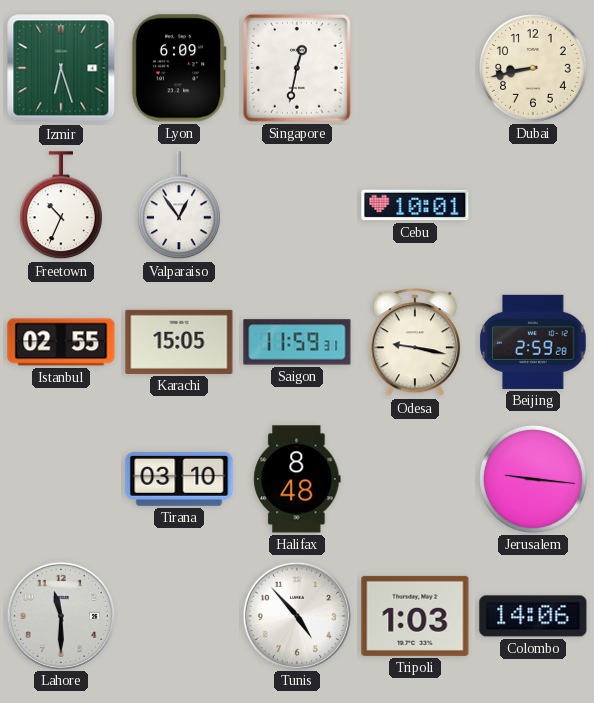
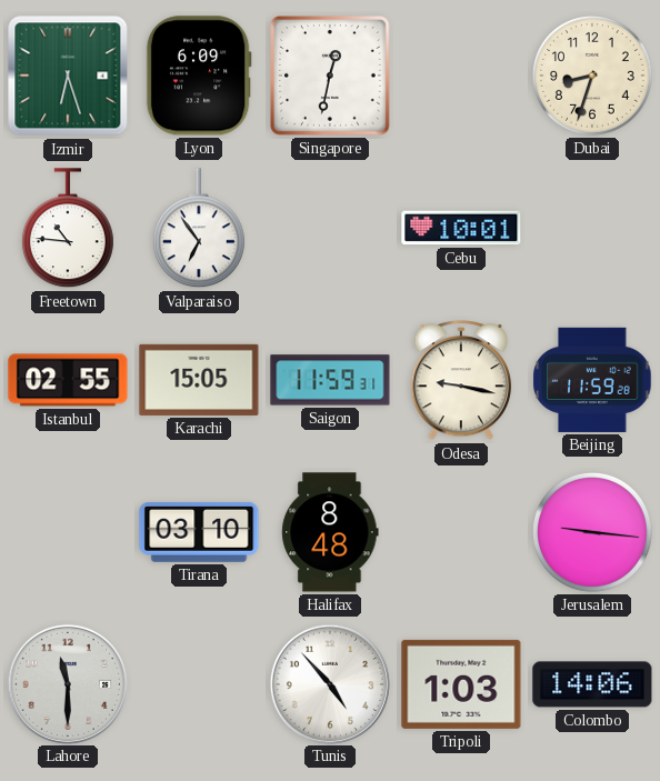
Dubai: 8:43 -> 8:33
Freetown: 10:34 -> 10:46
Valparaiso: 12:54 -> 6:54
Beijing: 2:59 -> 11:59
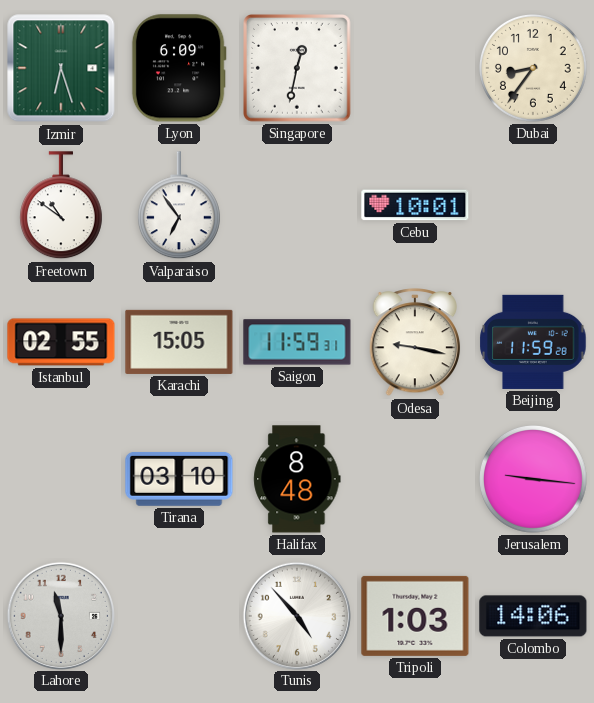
Dubai: 8:33 -> 8:36
Freetown: 10:46 -> 10:51
